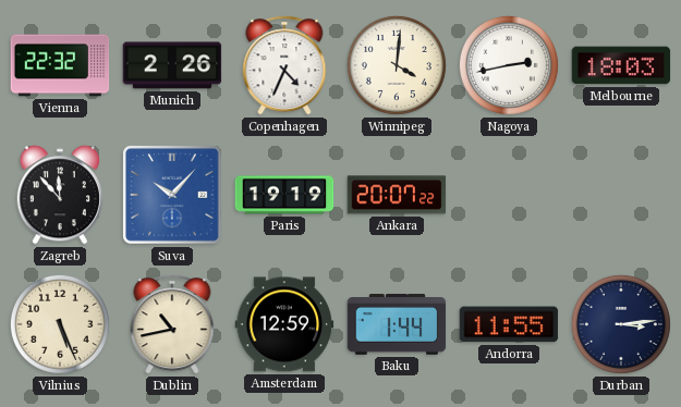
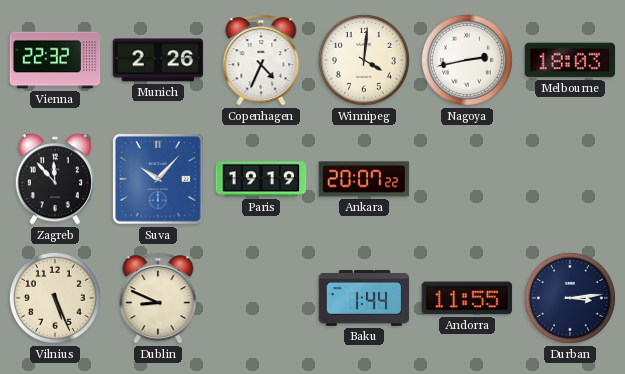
Dublin: 10:43 -> 8:49
Amsterdam: 12:59 -> none
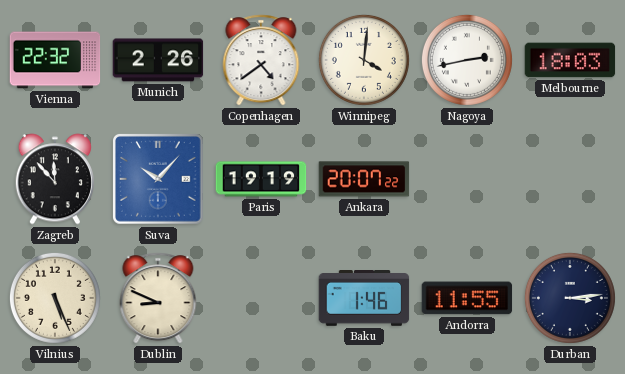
Copenhagen: 4:34 -> 4:39
Baku: 1:44 -> 1:46
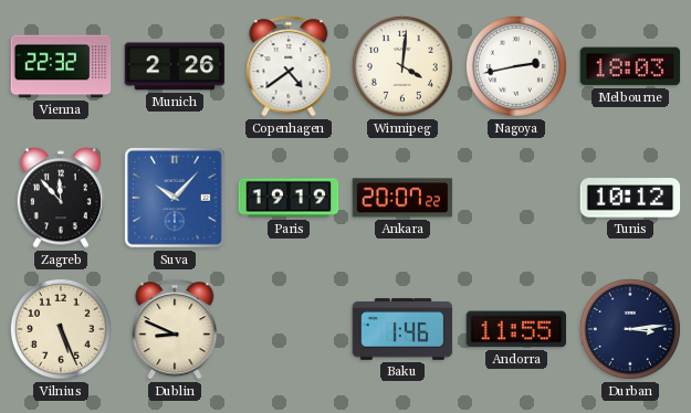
Tunis: none -> 10:12
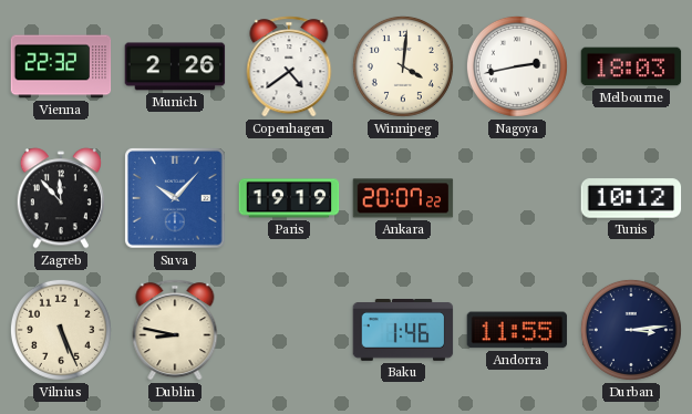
Dublin: 8:49 -> 8:47
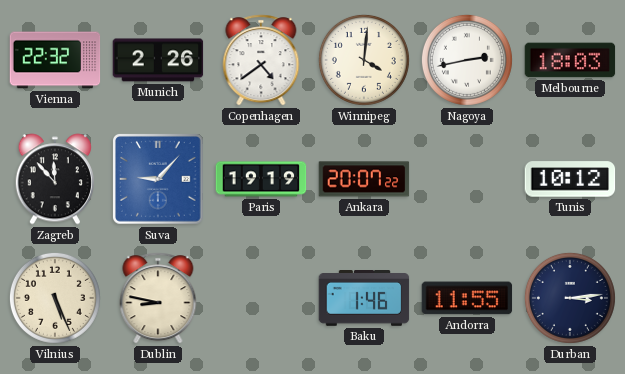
Suva: 10:07 -> 9:07
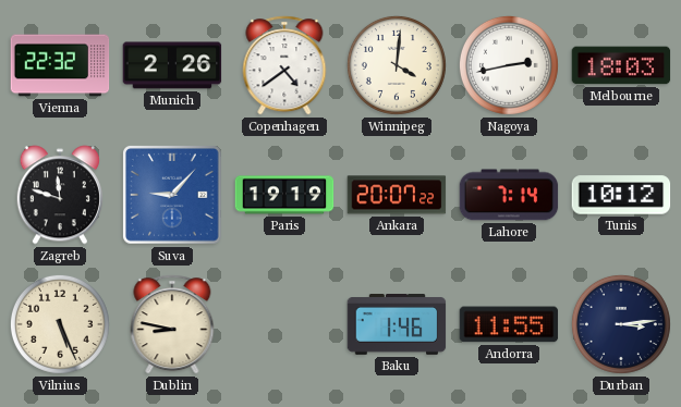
Zagreb: 11:53 -> 11:48
Lahore: none -> 7:14
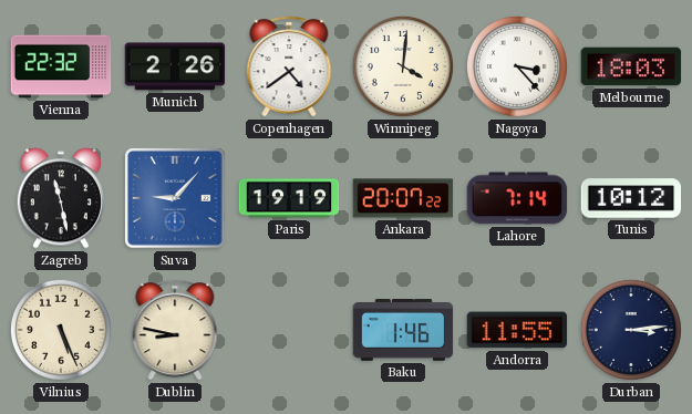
Nagoya: 2:43 -> 3:23
Zagreb: 11:48 -> 11:28
